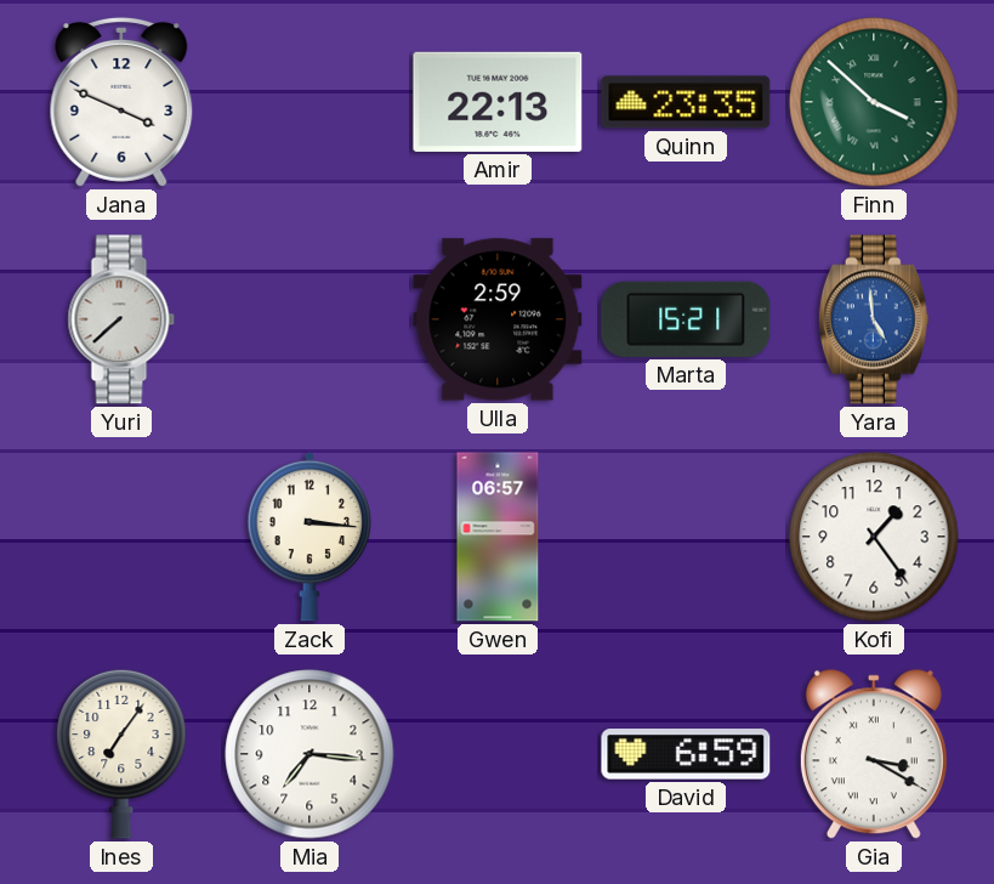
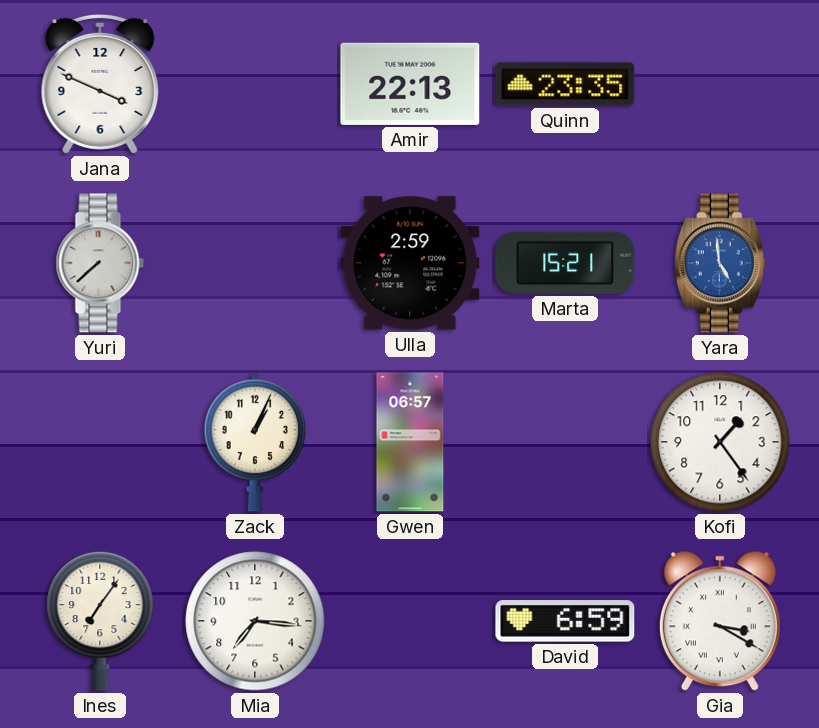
Finn: 3:52 -> none
Zack: 3:16 -> 1:04
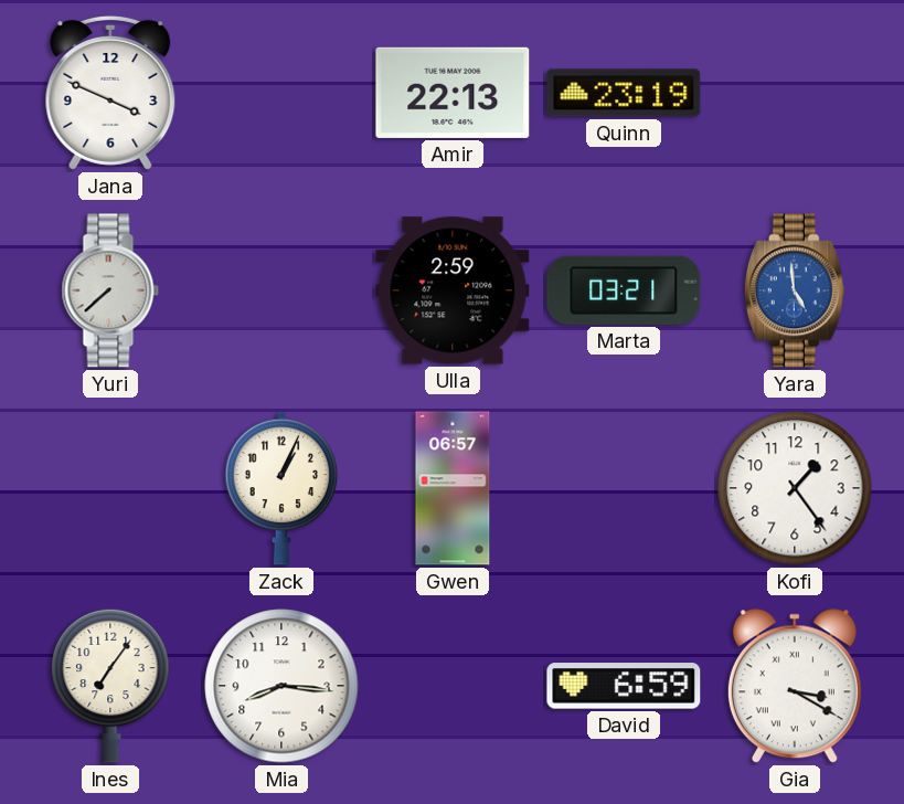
Quinn: 23:35 -> 23:19
Marta: 15:21 -> 03:21
Mia: 7:16 -> 8:16
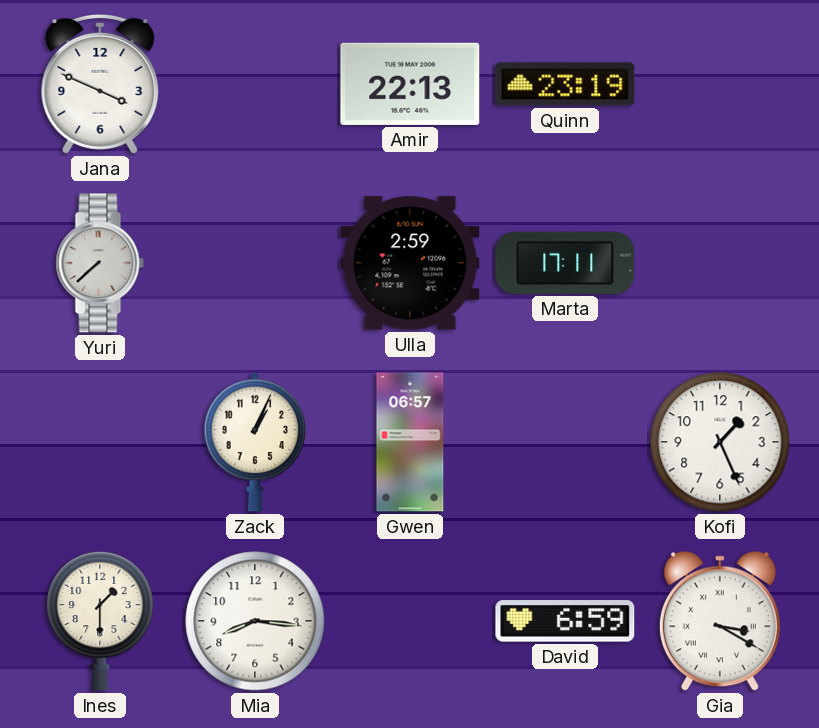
Marta: 03:21 -> 17:11
Yara: 4:59 -> none
Kofi: 1:24 -> 1:26
Ines: 7:06 -> 1:30
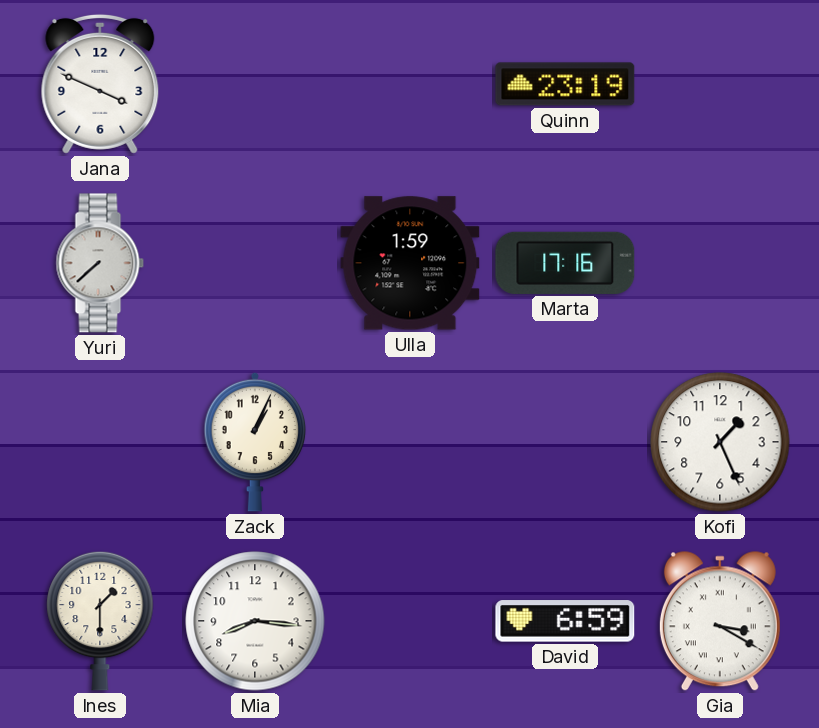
Amir: 22:13 -> none
Ulla: 2:59 -> 1:59
Marta: 17:11 -> 17:16
Gwen: 06:57 -> none
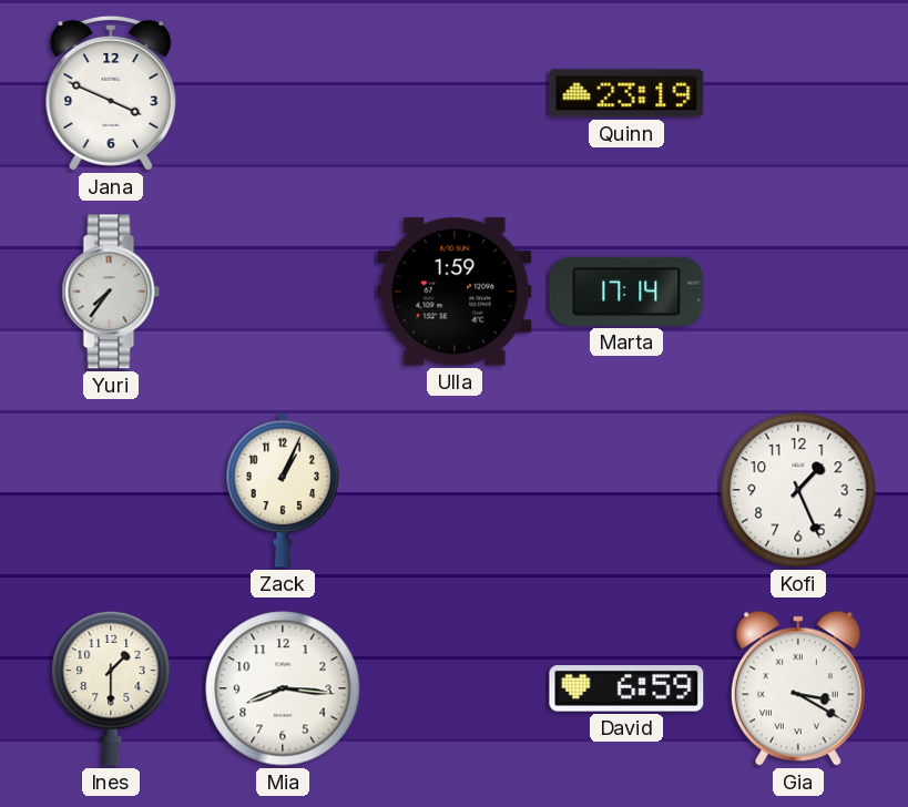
Yuri: 7:38 -> 7:36
Marta: 17:16 -> 17:14
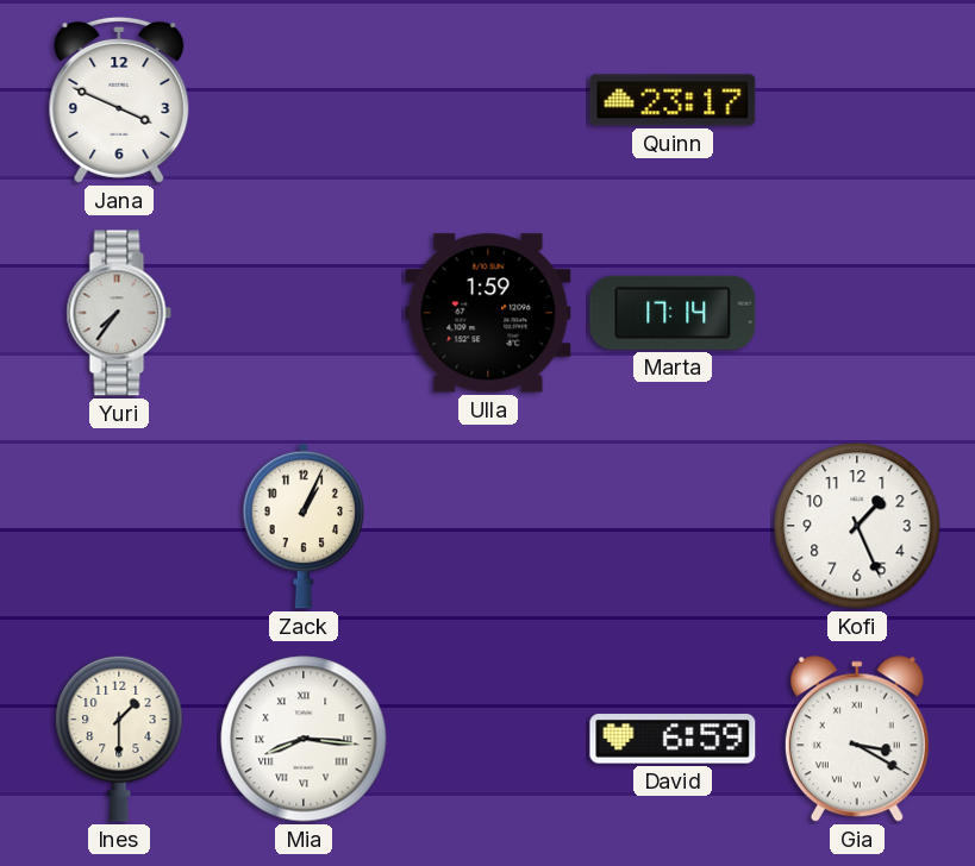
Quinn: 23:19 -> 23:17
Mia numerals: Arabic -> Roman
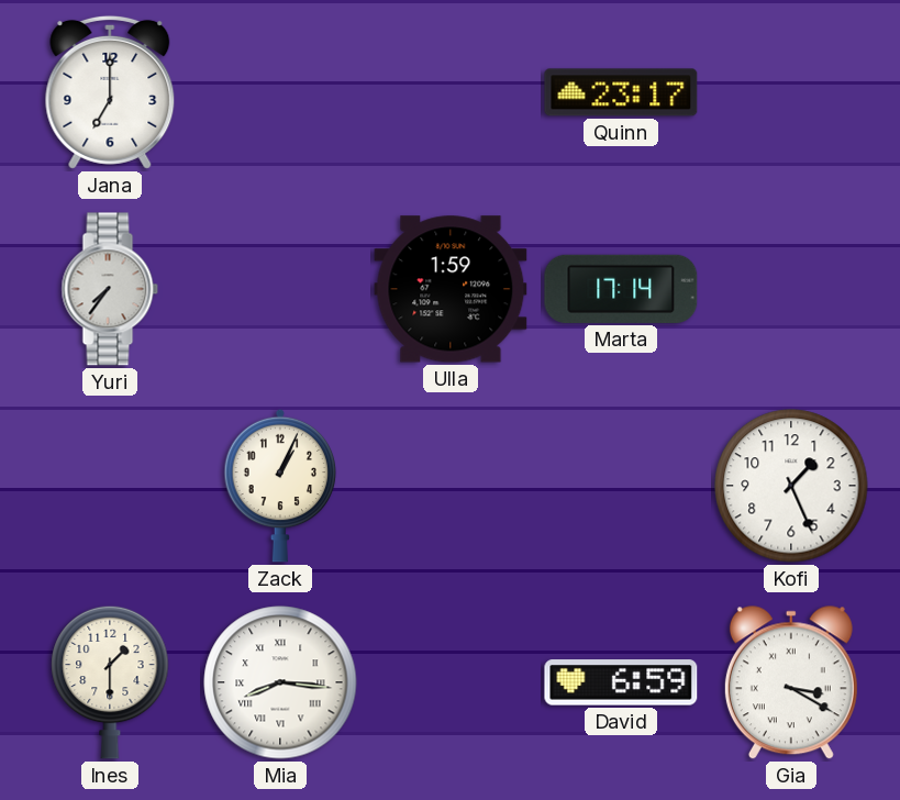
Jana: 3:49 -> 7:00
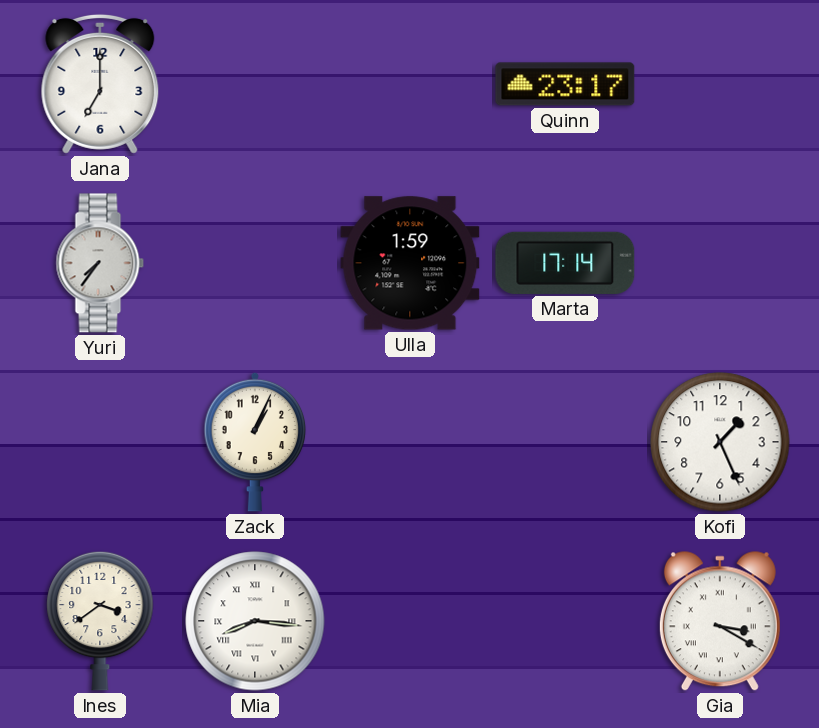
Ines: 1:30 -> 3:39
David: 6:59 -> none
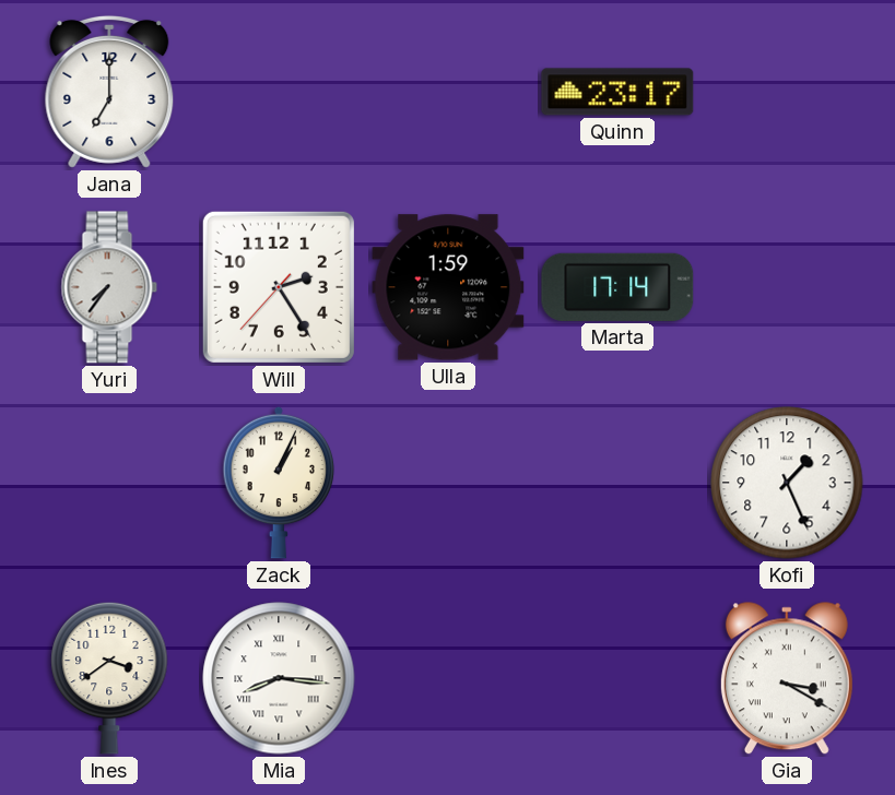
Will: none -> 2:24
